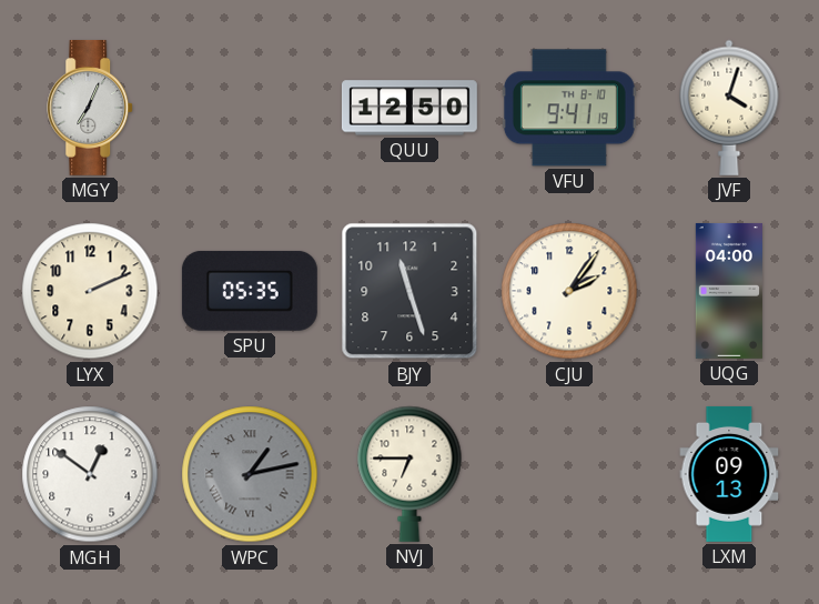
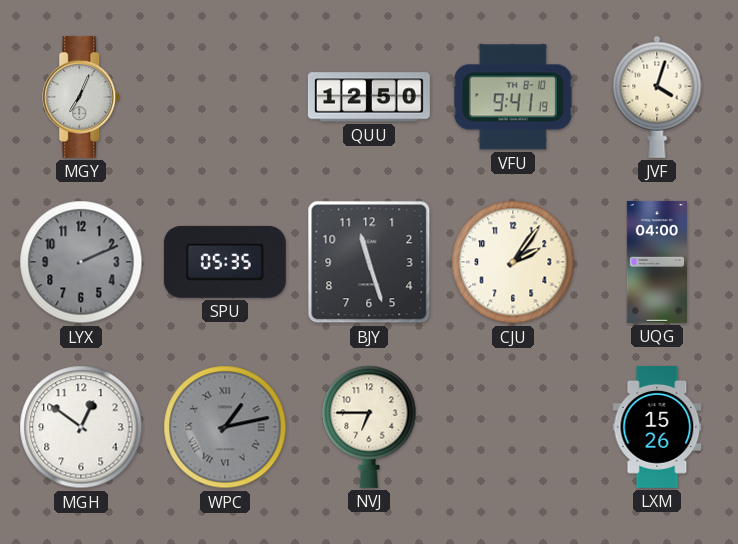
LYX dial: cream -> grey
LXM: 09:13 -> 15:26
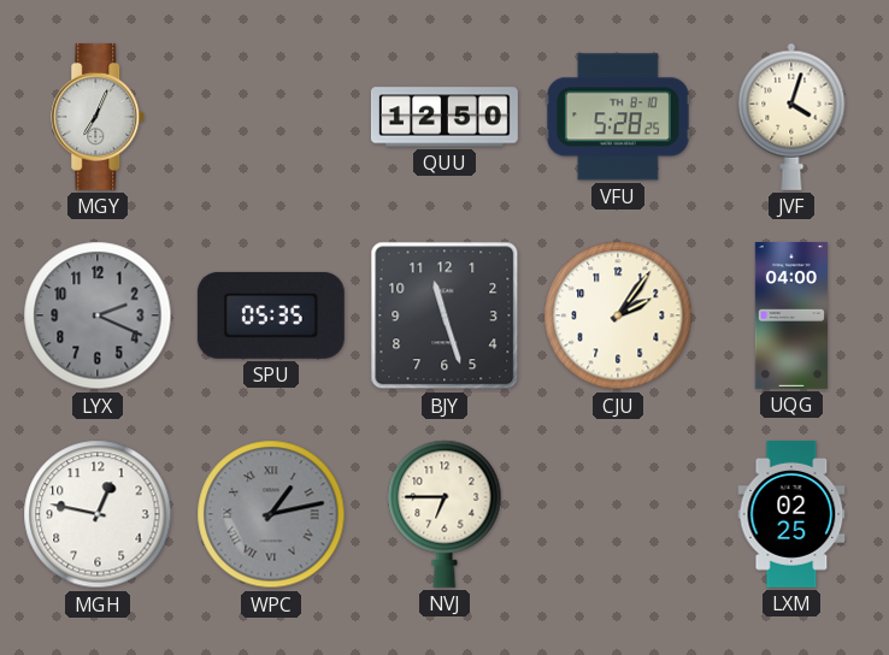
VFU: 9:41 -> 5:28
LYX: 2:11 -> 2:19
MGH: 12:51 -> 12:47
LXM: 15:26 -> 02:25
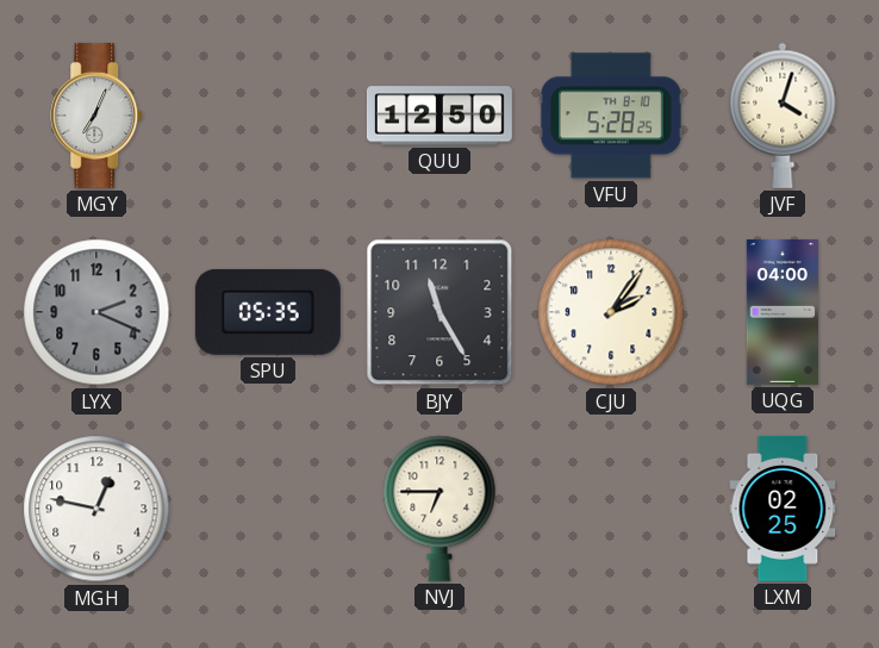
BJY: 11:27 -> 11:25
WPC: 1:13 -> none
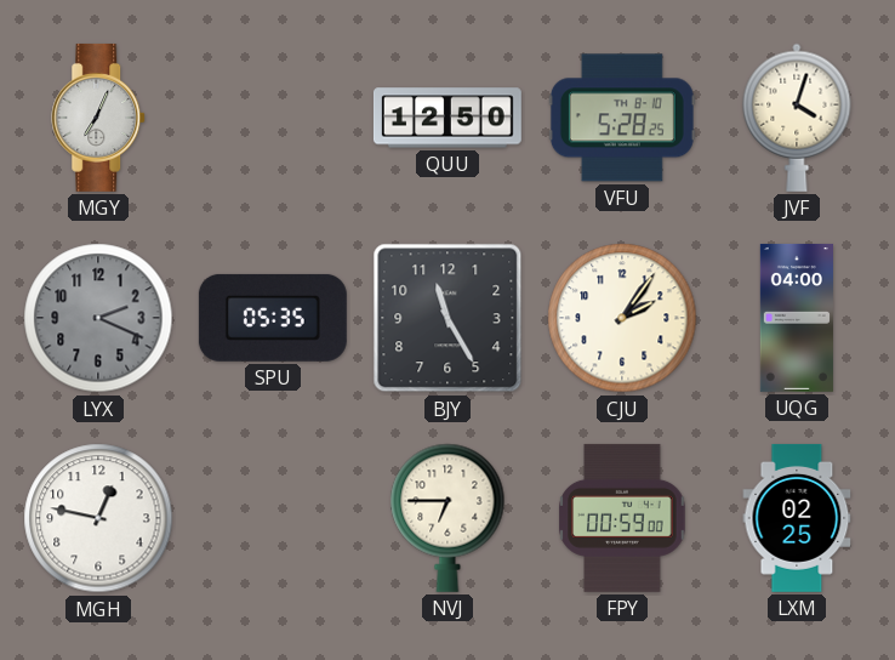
FPY: none -> 00:59
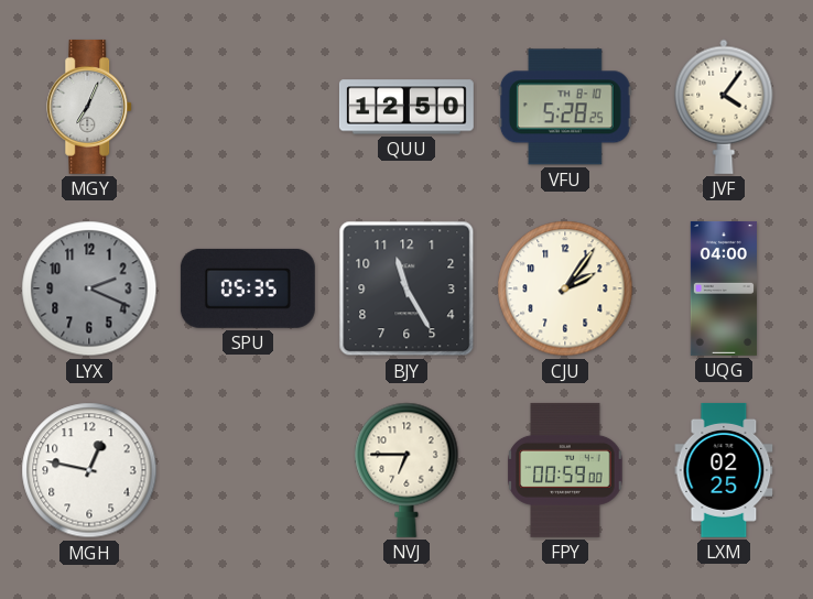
JVF: 4:03 -> 4:06
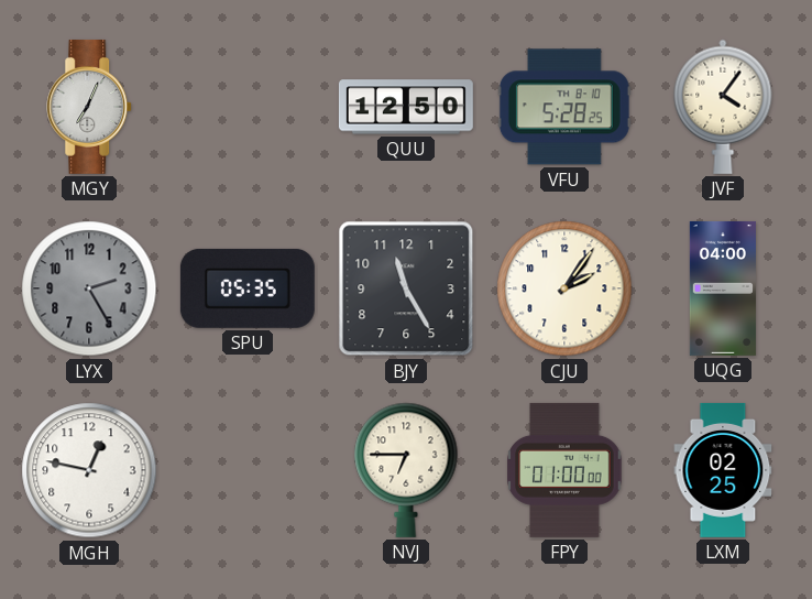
LYX: 2:19 -> 2:25
FPY: 00:59 -> 01:00
